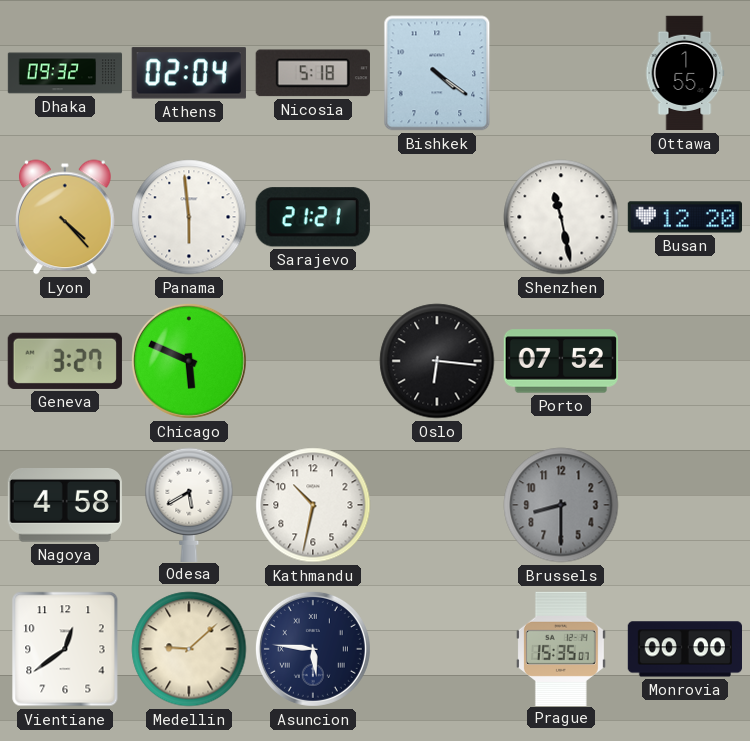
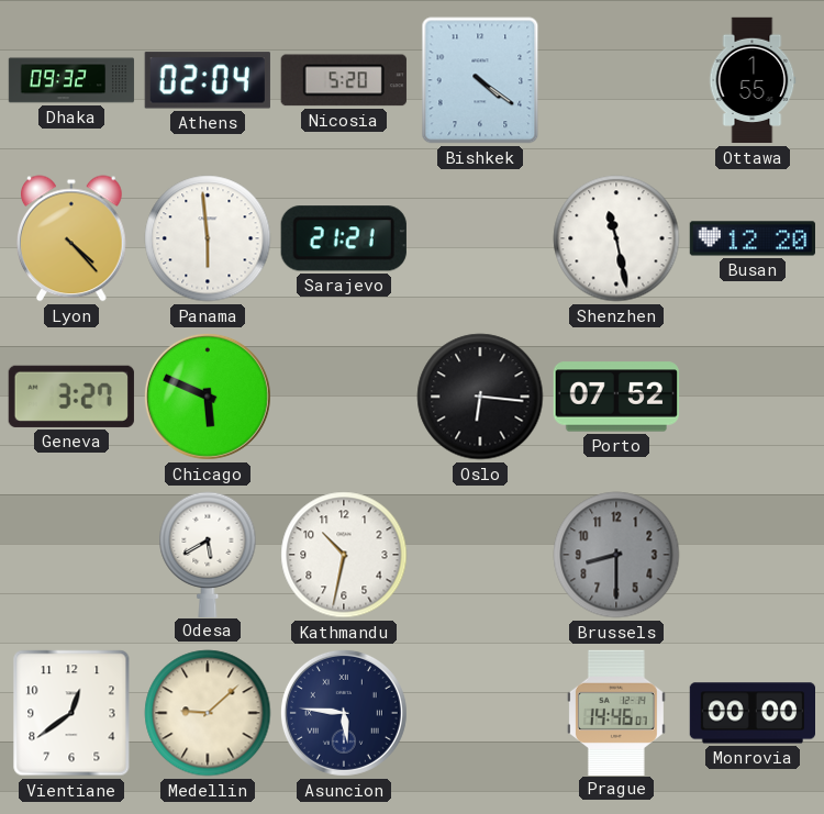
Nicosia: 5:18 -> 5:20
Nagoya: 4:58 -> none
Prague: 15:35 -> 14:46
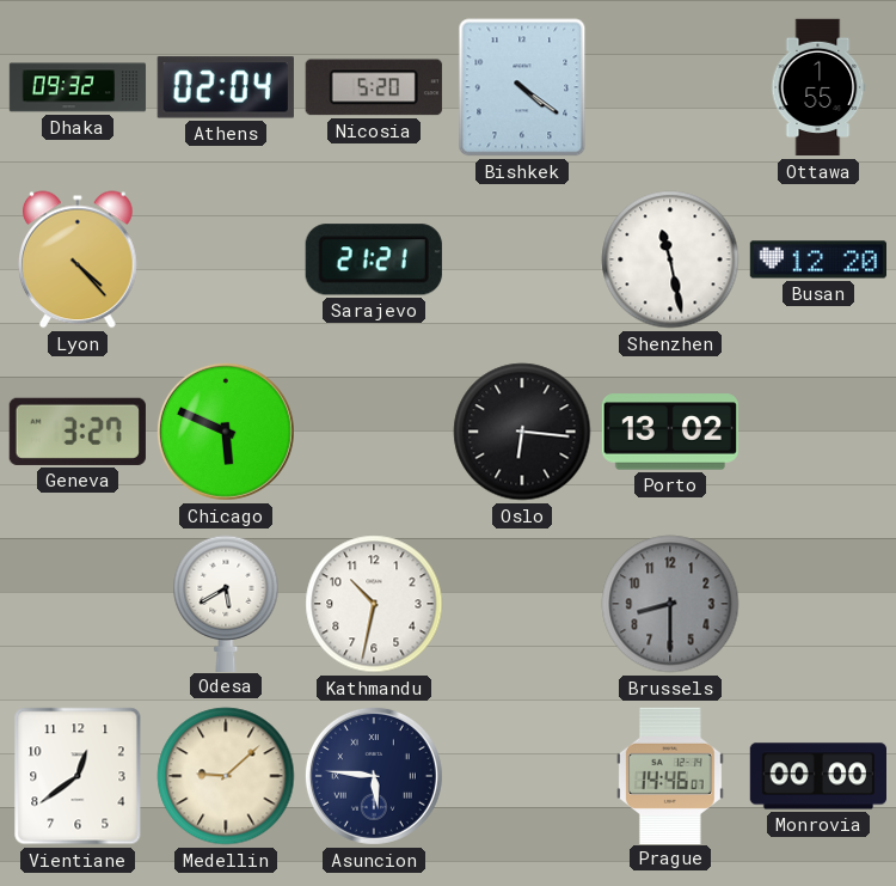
Panama: 5:59 -> none
Porto: 07:52 -> 13:02
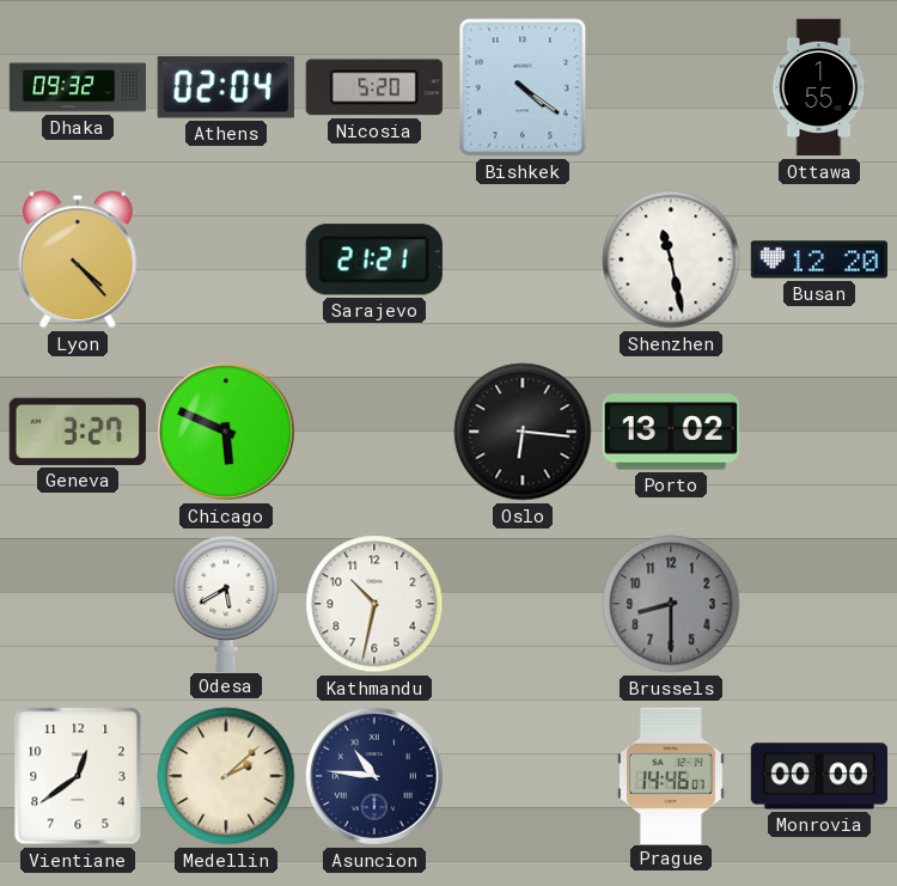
Medellin: 9:08 -> 2:08
Asuncion: 5:46 -> 10:46
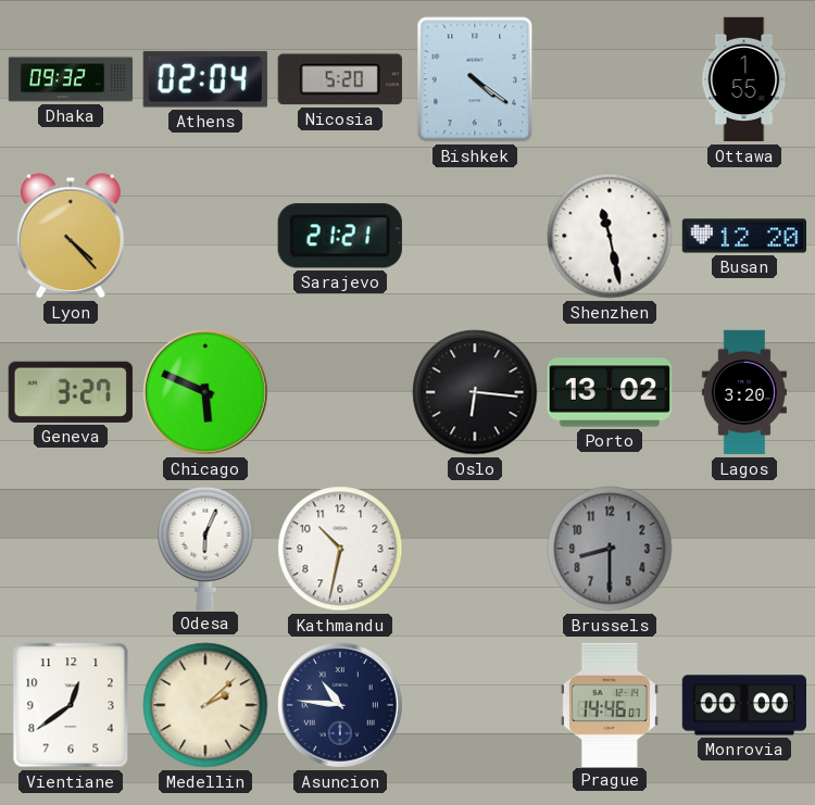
Lagos: none -> 3:20
Odesa: 5:40 -> 6:04
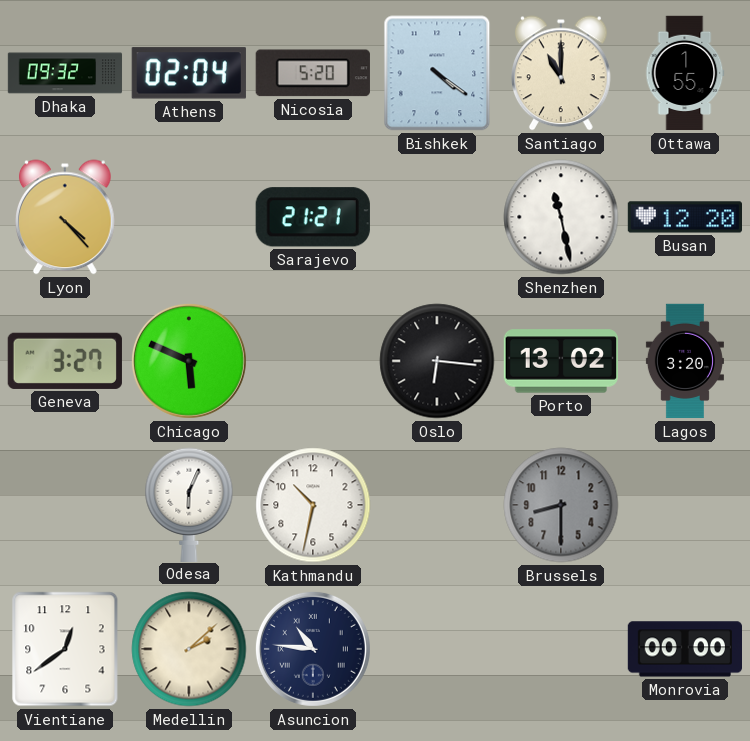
Santiago: none -> 11:00
Prague: 14:46 -> none
